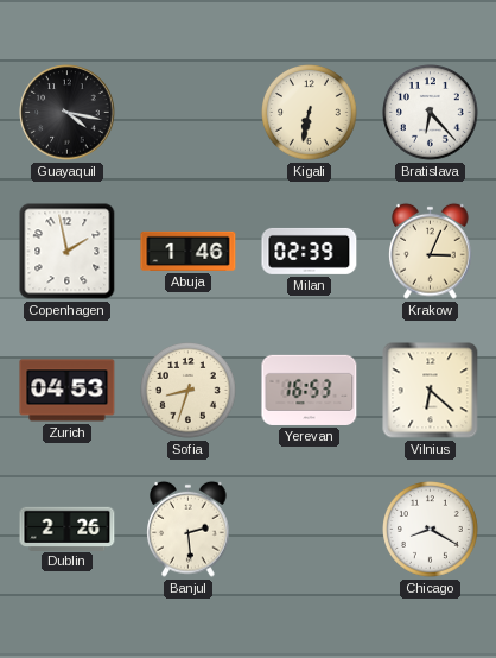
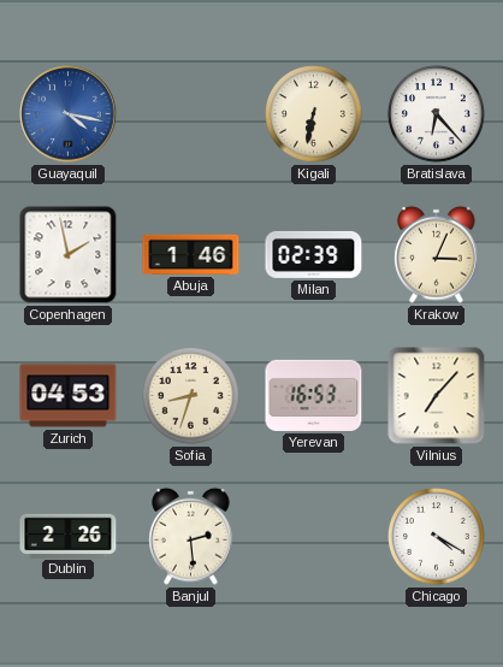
Guayaquil dial: black -> blue
Vilnius: 6:22 -> 7:07
Chicago: 8:20 -> 4:20
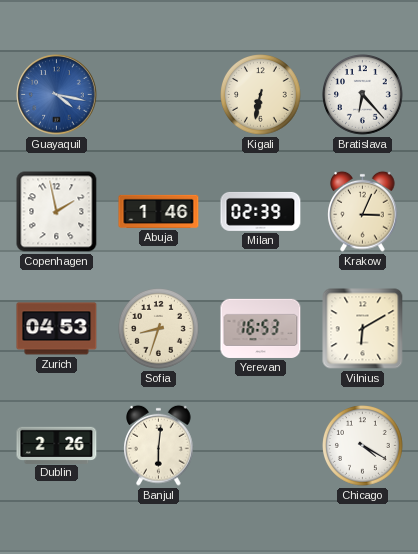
Vilnius: 7:07 -> 6:10
Banjul: 2:29 -> 6:01
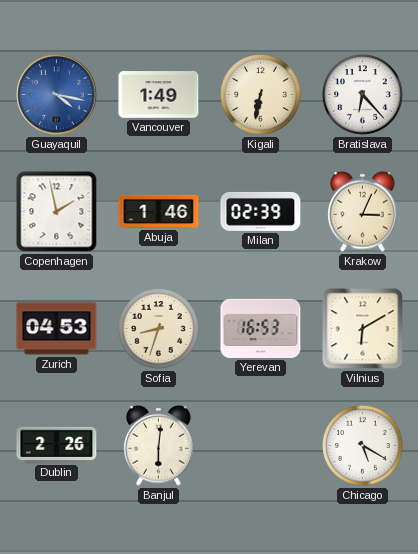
Vancouver: none -> 1:49
Chicago: 4:20 -> 5:20
